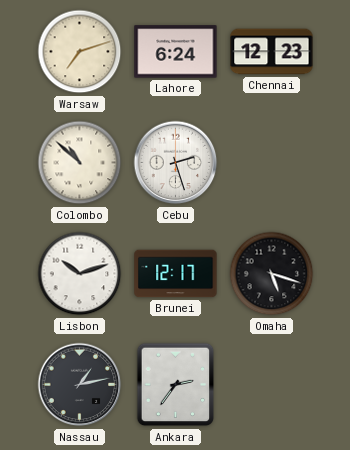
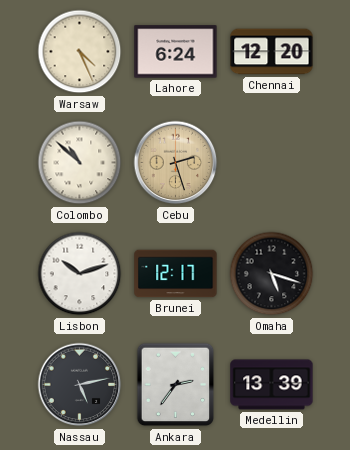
Warsaw: 7:12 -> 4:26
Chennai: 12:23 -> 12:20
Cebu dial: white -> champagne
Nassau: 1:13 -> 5:13
Medellin: none -> 13:39
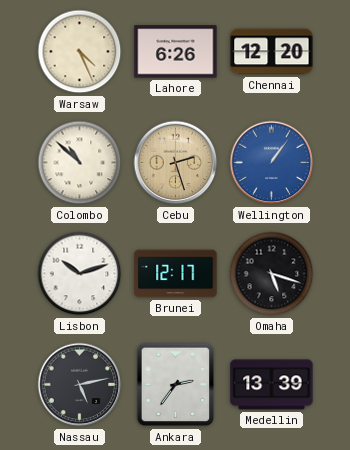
Lahore: 6:24 -> 6:26
Wellington: none -> 1:06
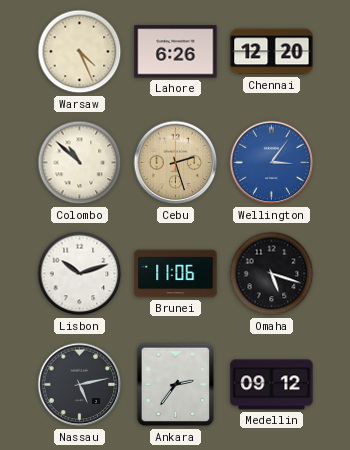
Wellington: 1:06 -> 3:06
Brunei: 12:17 -> 11:06
Medellin: 13:39 -> 09:12
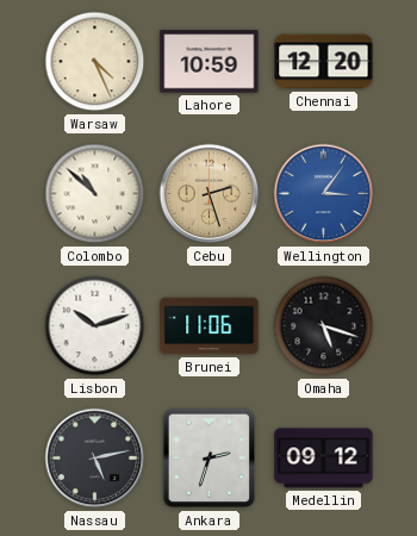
Lahore: 6:26 -> 10:59
Ankara: 2:36 -> 2:33
